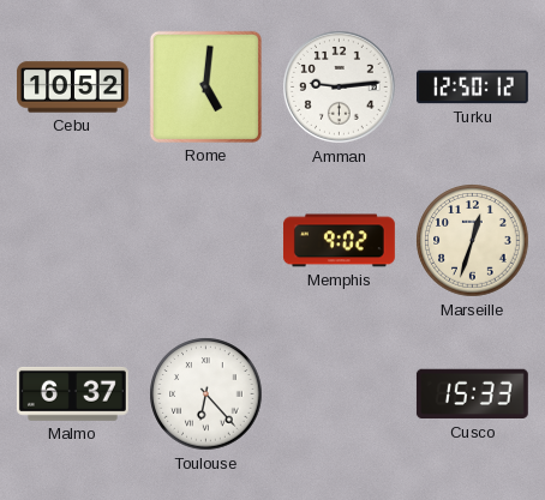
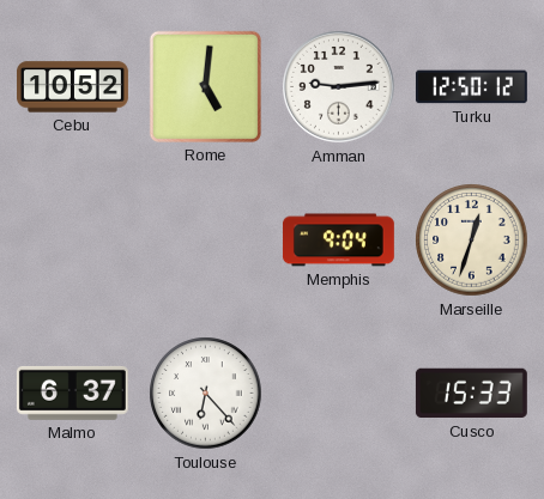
Memphis: 9:02 -> 9:04
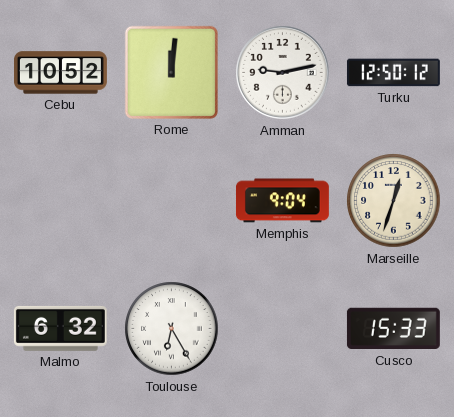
Rome: 5:01 -> 12:01
Amman: 9:14 -> 9:13
Malmo: 6:37 -> 6:32
Toulouse: 6:23 -> 6:25
